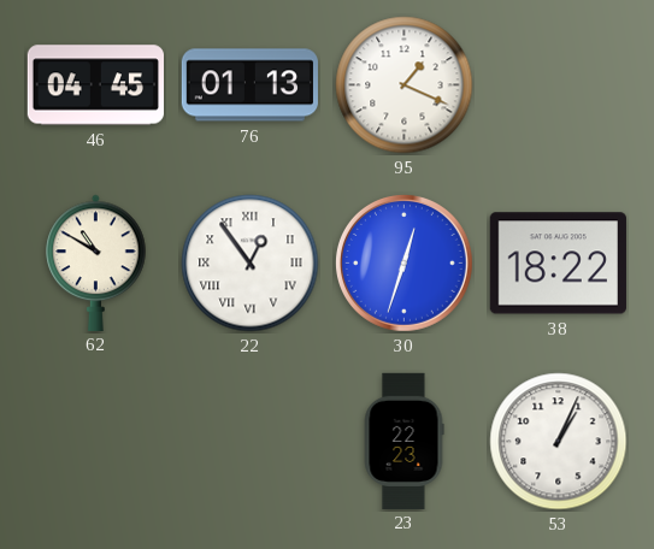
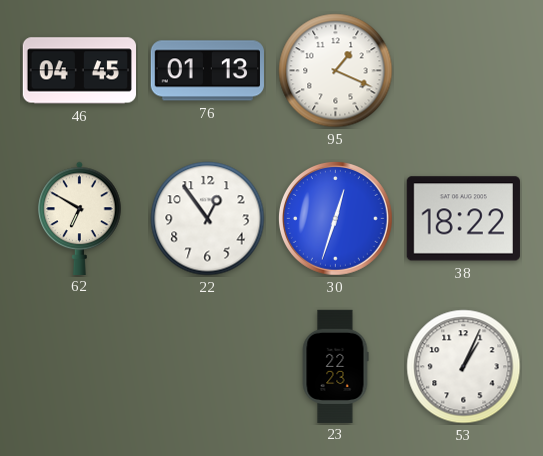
62: 10:50 -> 6:50
22 numerals: Roman -> Arabic
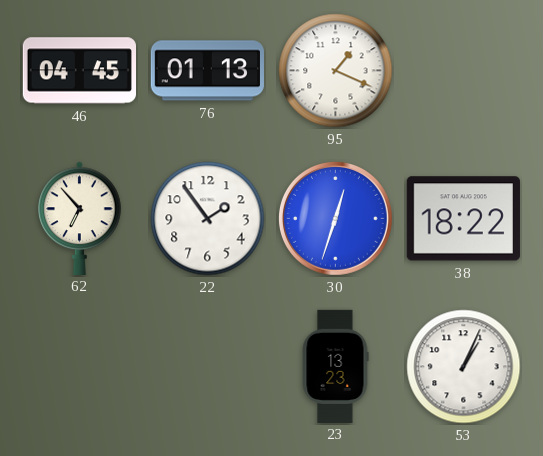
62: 6:50 -> 6:53
22: 12:54 -> 1:54
23: 22:23 -> 13:23
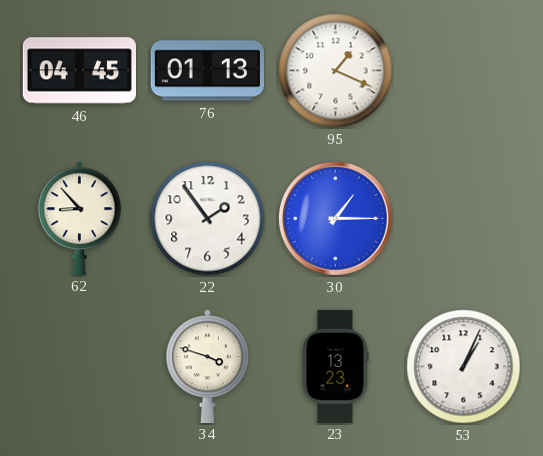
62: 6:53 -> 8:53
30: 12:33 -> 1:15
38: 18:22 -> none
34: none -> 3:48
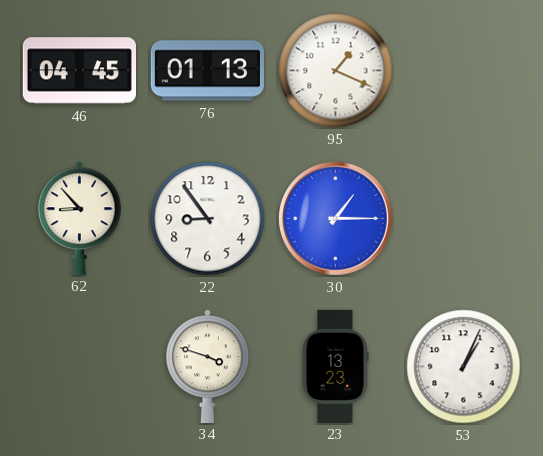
22: 1:54 -> 8:54
